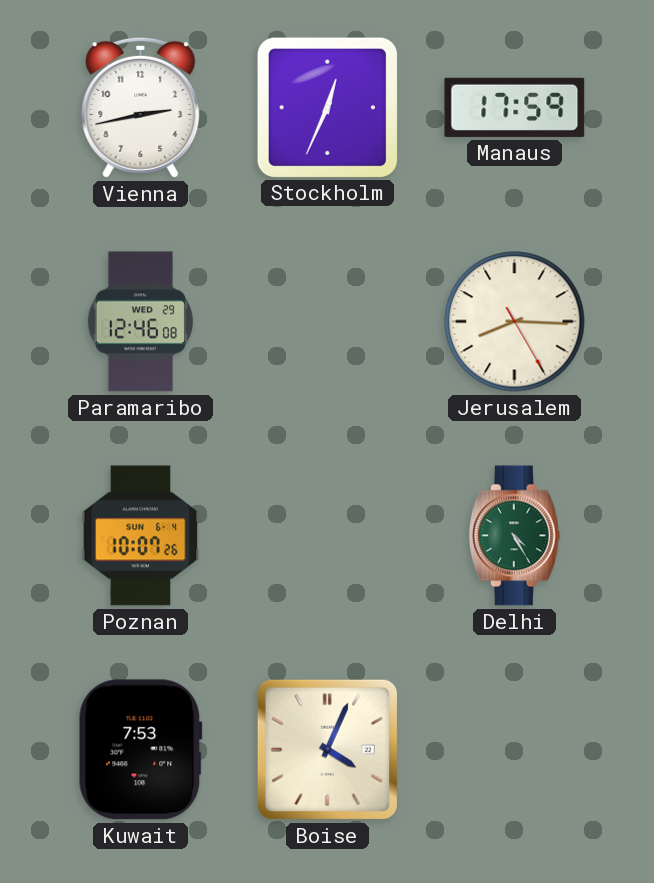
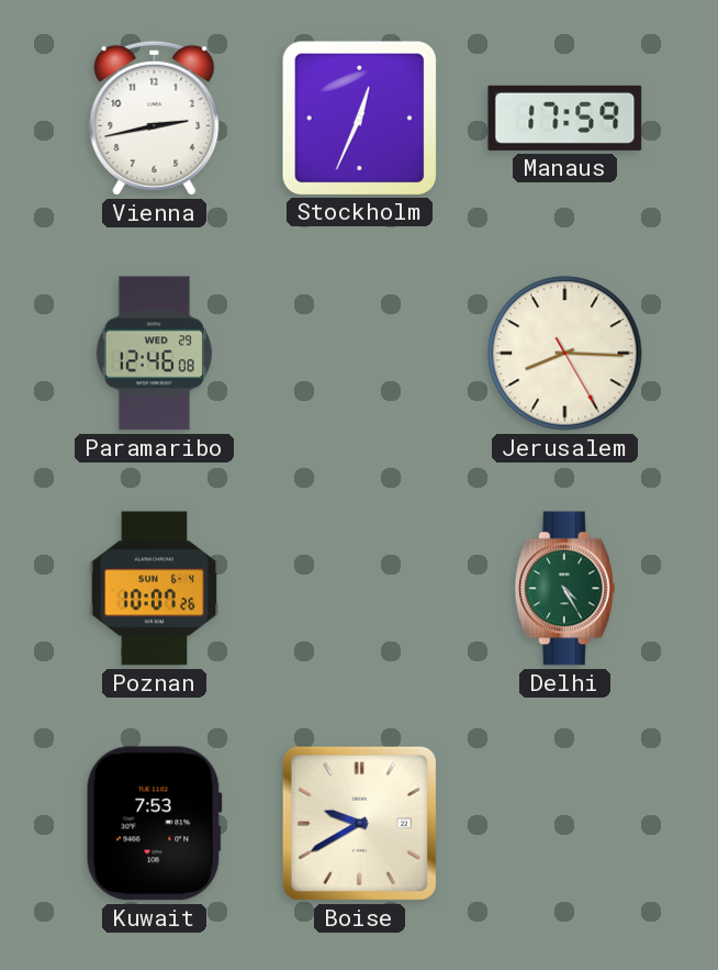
Boise: 4:04 -> 9:40
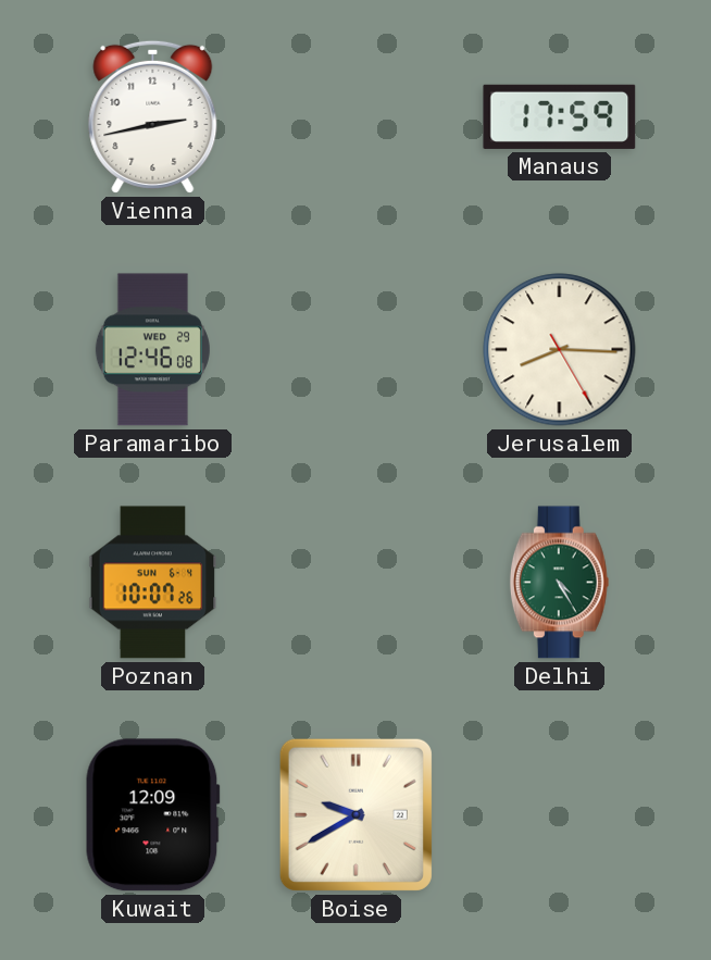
Stockholm: 12:34 -> none
Kuwait: 7:53 -> 12:09
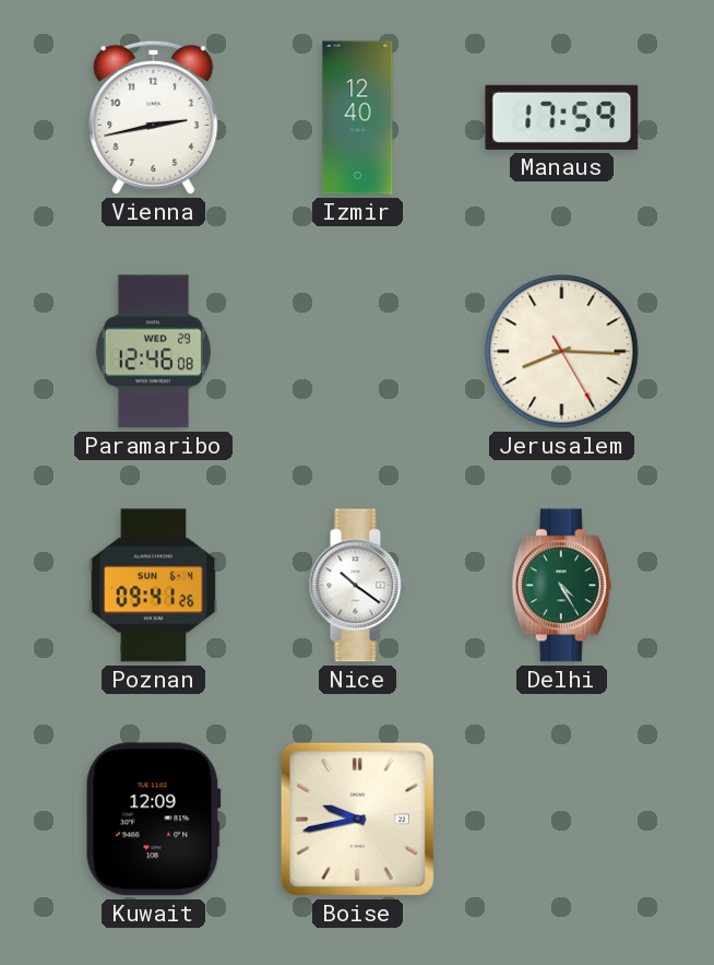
Izmir: none -> 12:40
Poznan: 10:07 -> 09:41
Nice: none -> 10:21
Boise: 9:40 -> 9:43
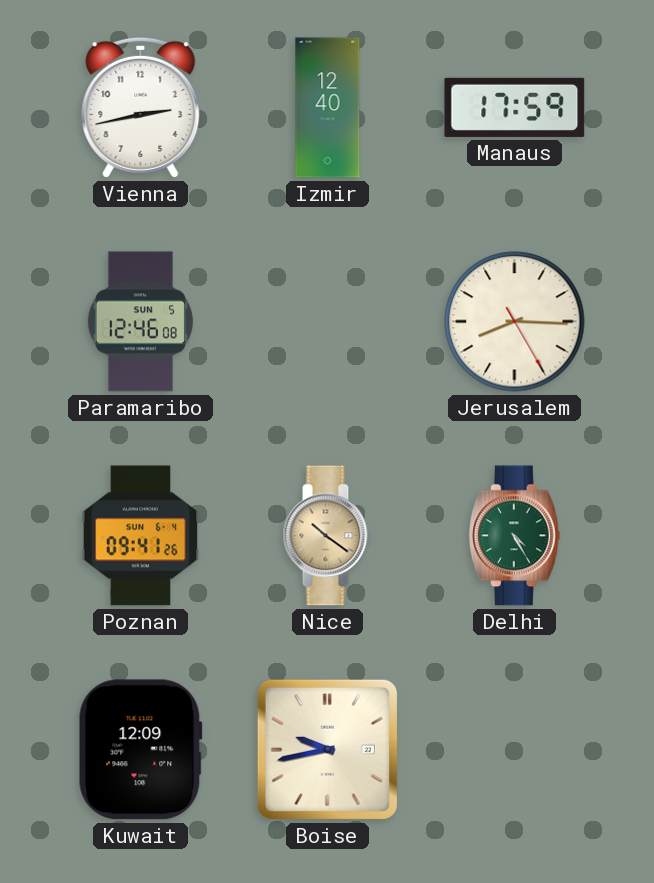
Paramaribo date: WED 29 -> SUN 5
Nice dial: white -> champagne
